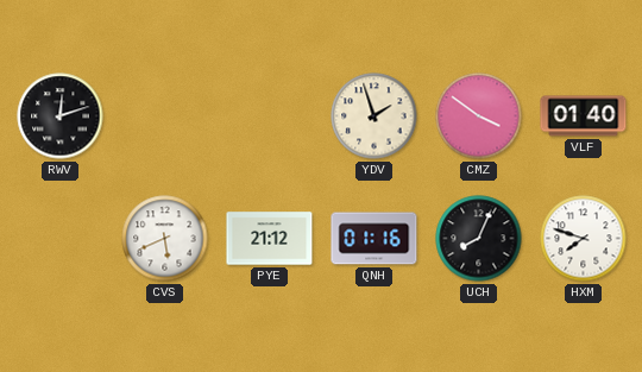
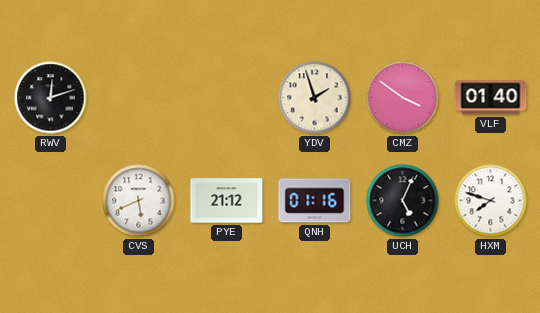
UCH: 8:04 -> 5:04
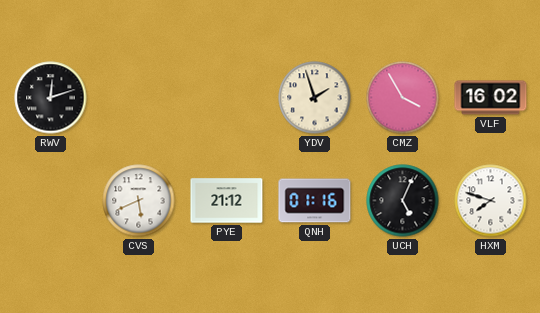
CMZ: 3:51 -> 3:55
VLF: 01:40 -> 16:02
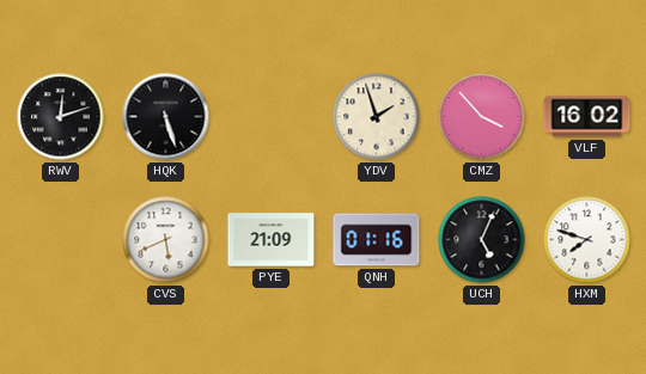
HQK: none -> 5:27
CMZ: 3:55 -> 3:53
PYE: 21:12 -> 21:09
